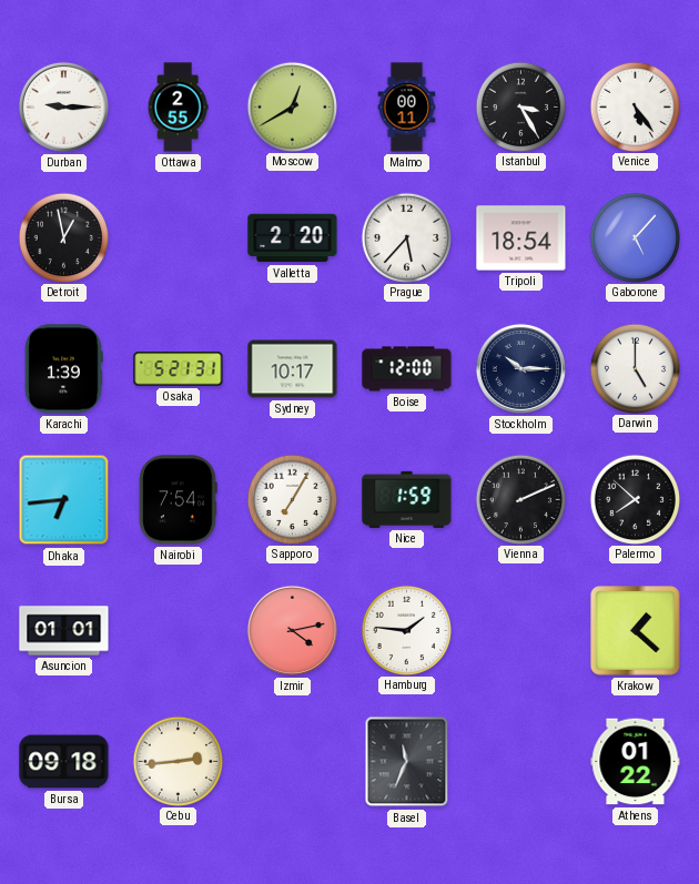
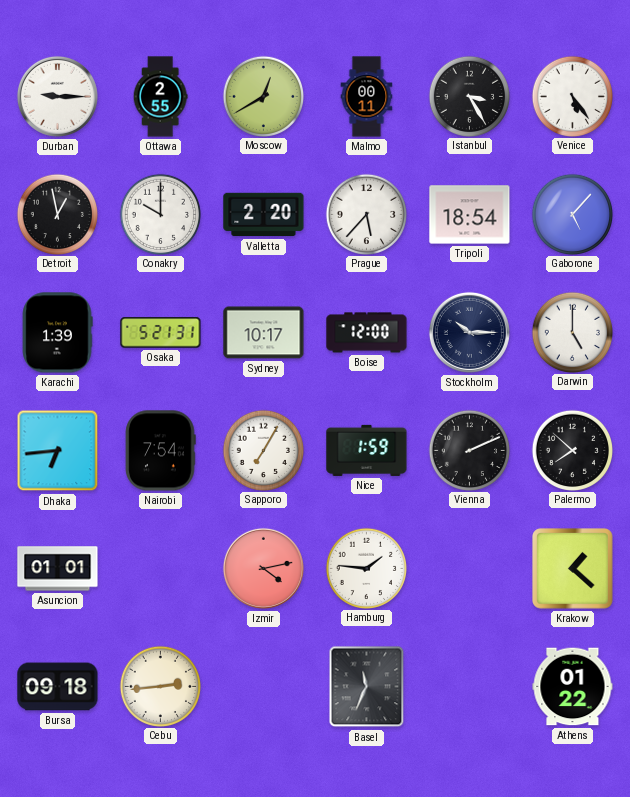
Conakry: none -> 10:00
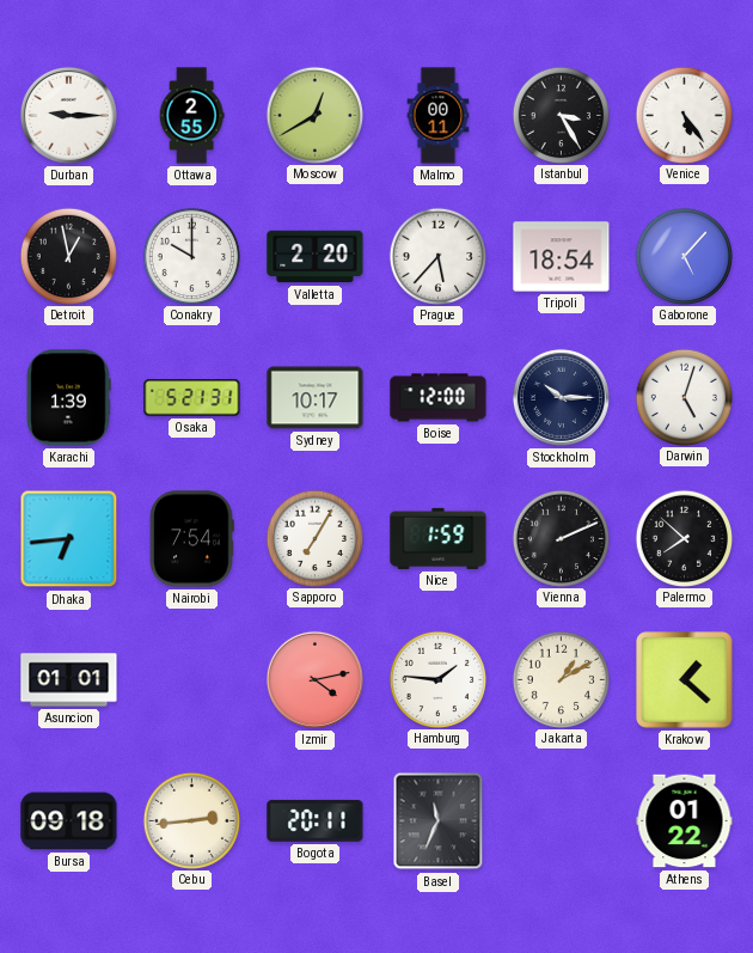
Darwin: 5:00 -> 5:03
Jakarta: none -> 1:10
Bogota: none -> 20:11
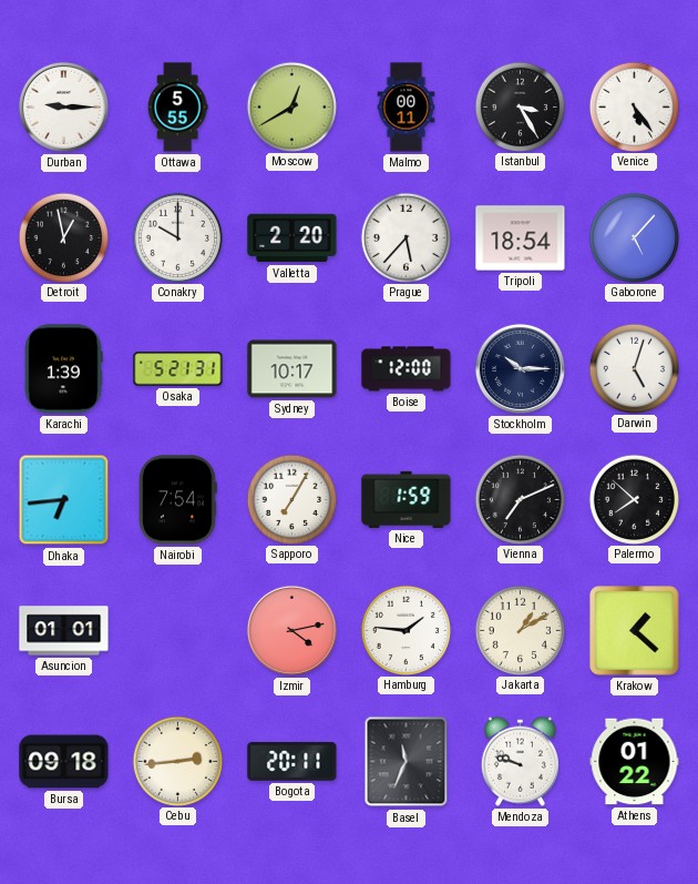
Ottawa: 2:55 -> 5:55
Vienna: 2:11 -> 7:11
Mendoza: none -> 9:48
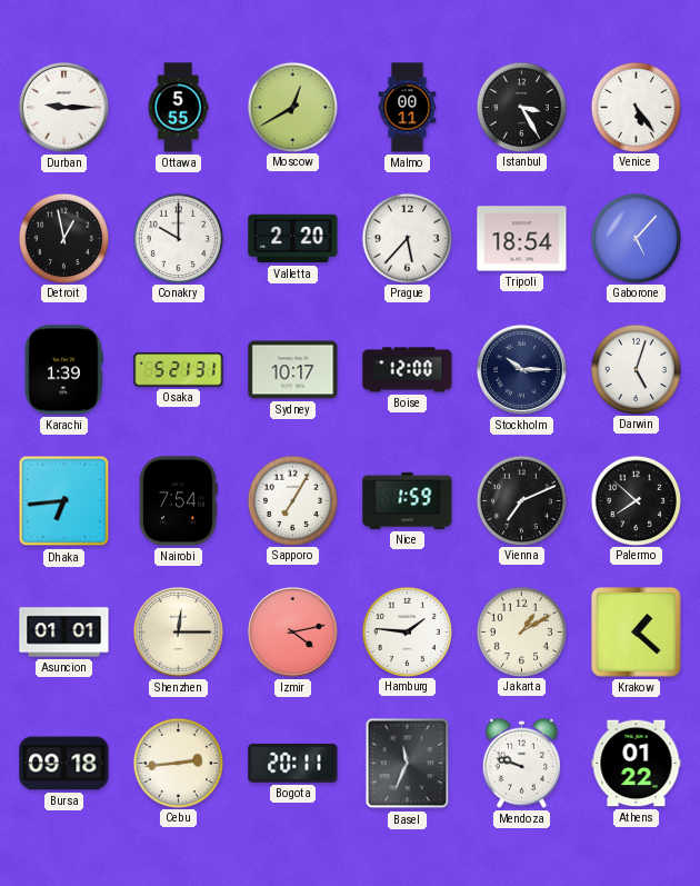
Shenzhen: none -> 12:15
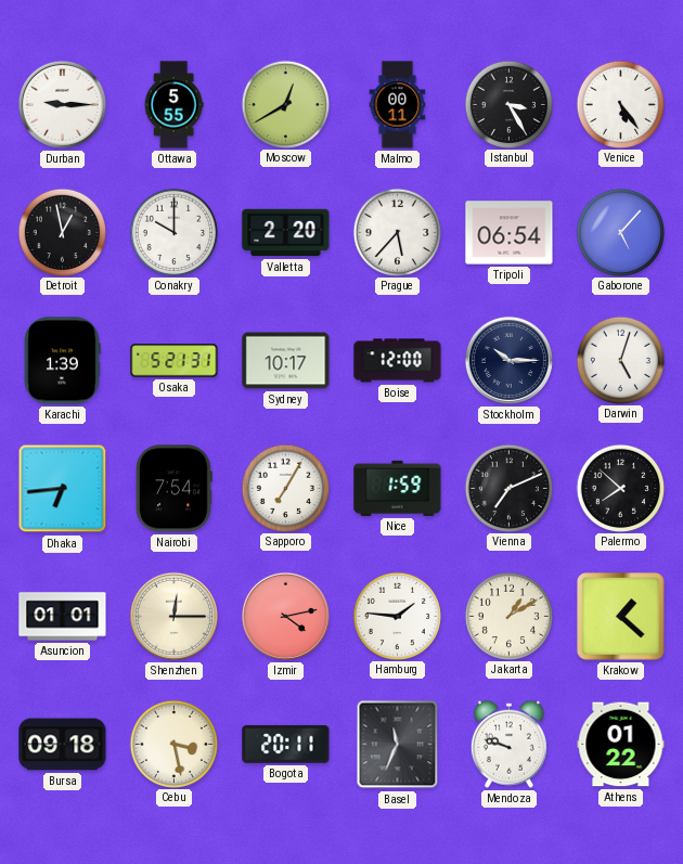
Tripoli: 18:54 -> 06:54
Cebu: 2:44 -> 3:28
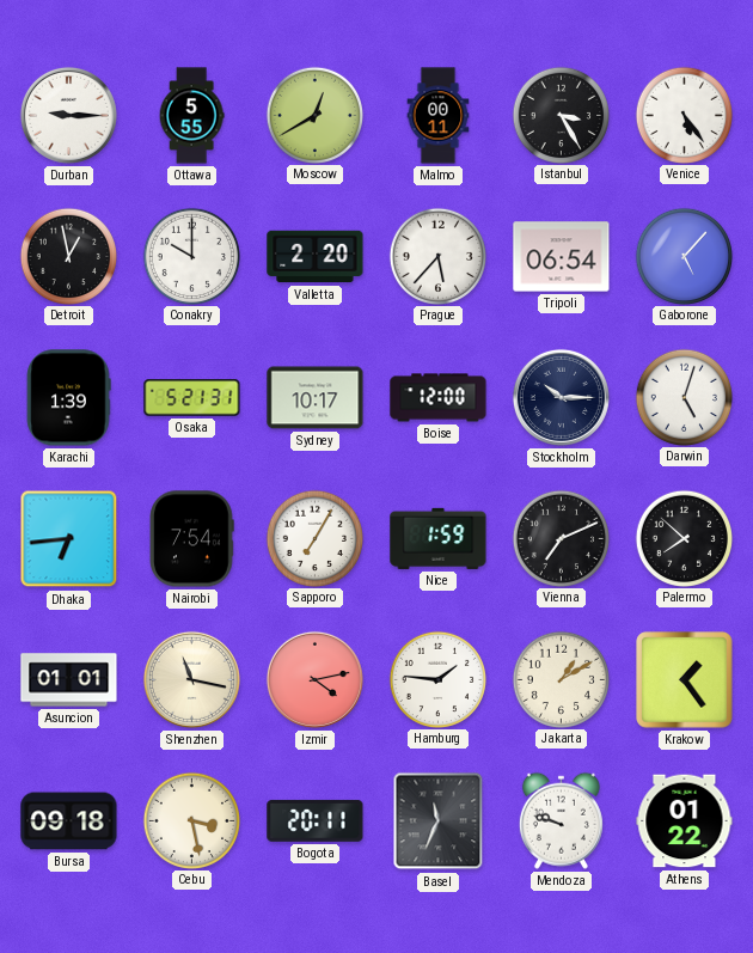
Shenzhen: 12:15 -> 11:17
Krakow: 1:22 -> 1:24
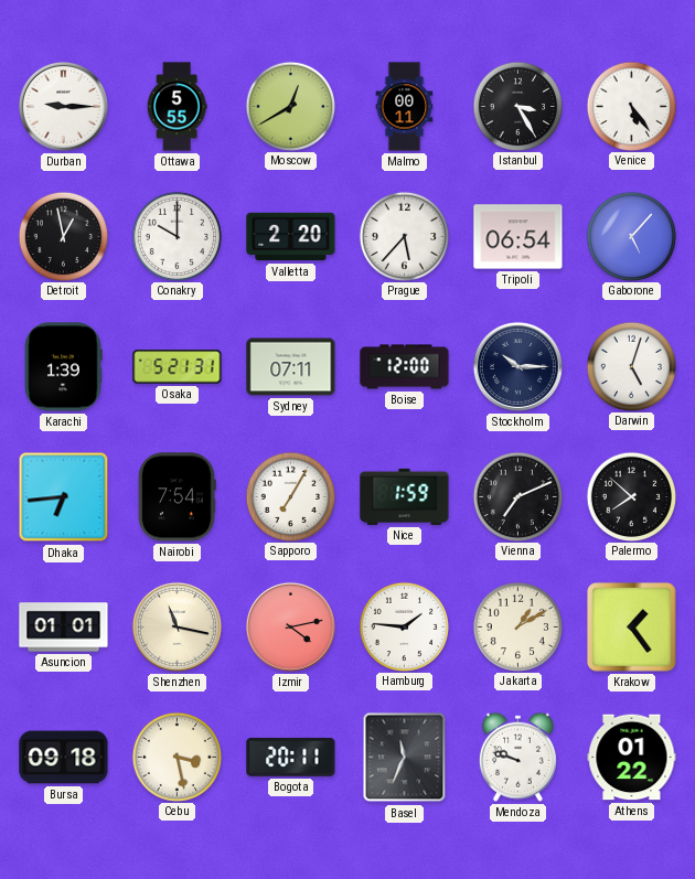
Sydney: 10:17 -> 07:11
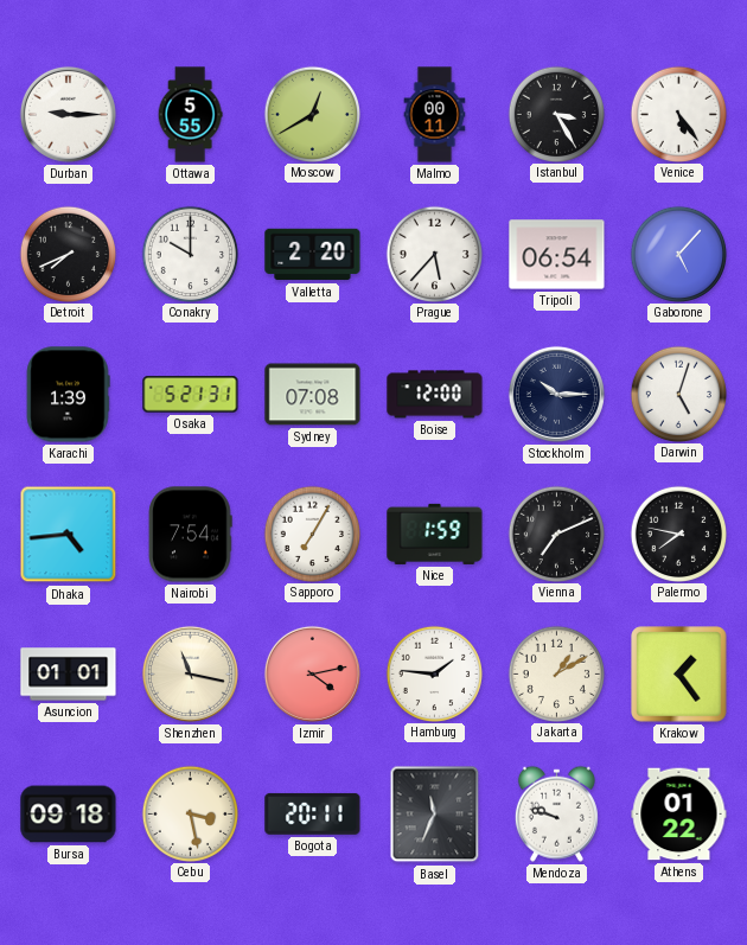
Detroit: 12:58 -> 7:41
Sydney: 07:11 -> 07:08
Dhaka: 6:44 -> 4:44
Palermo: 7:52 -> 7:47
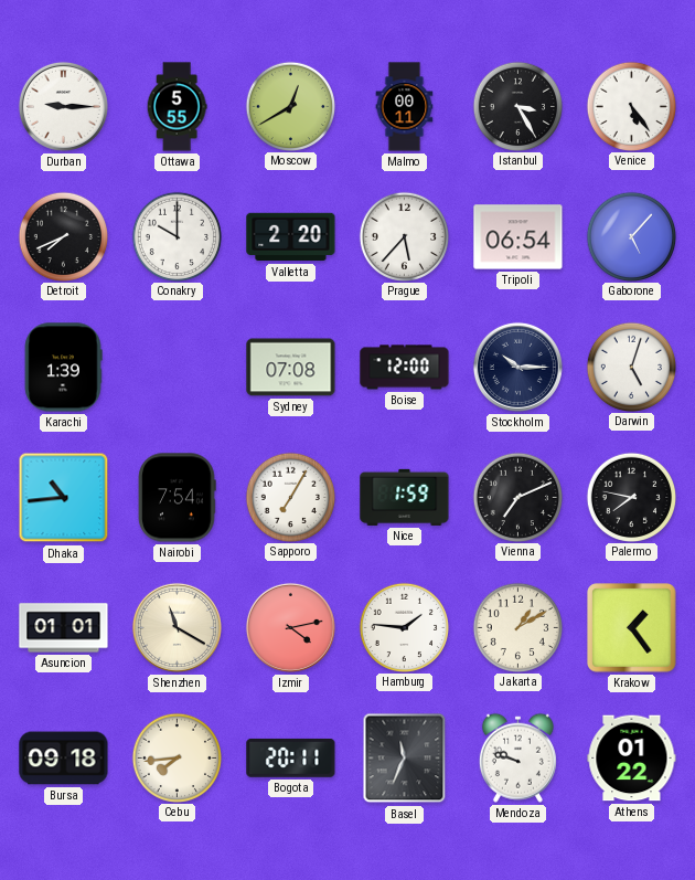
Osaka: 5:21 -> none
Dhaka: 4:44 -> 10:44
Shenzhen: 11:17 -> 11:20
Cebu: 3:28 -> 7:44
